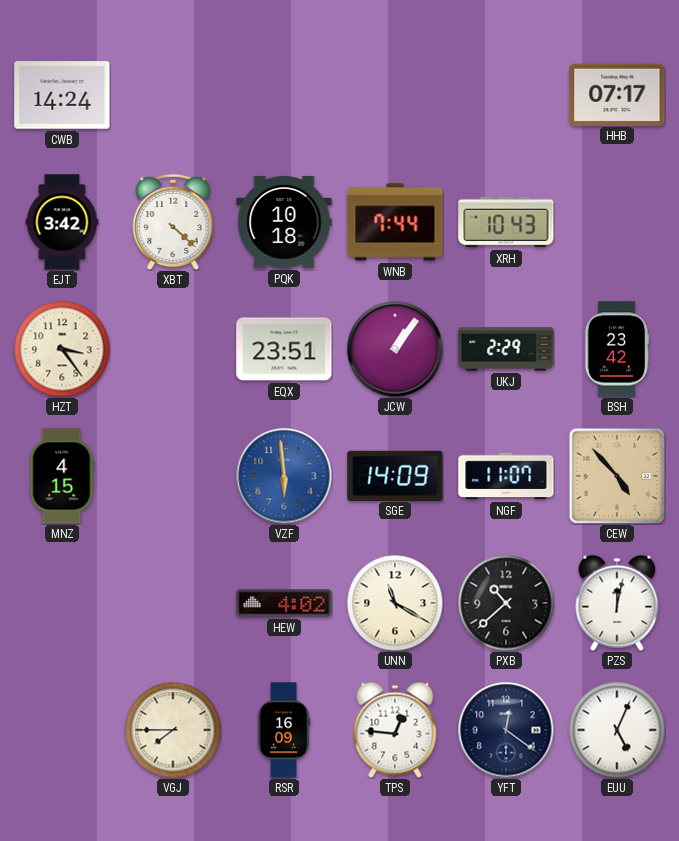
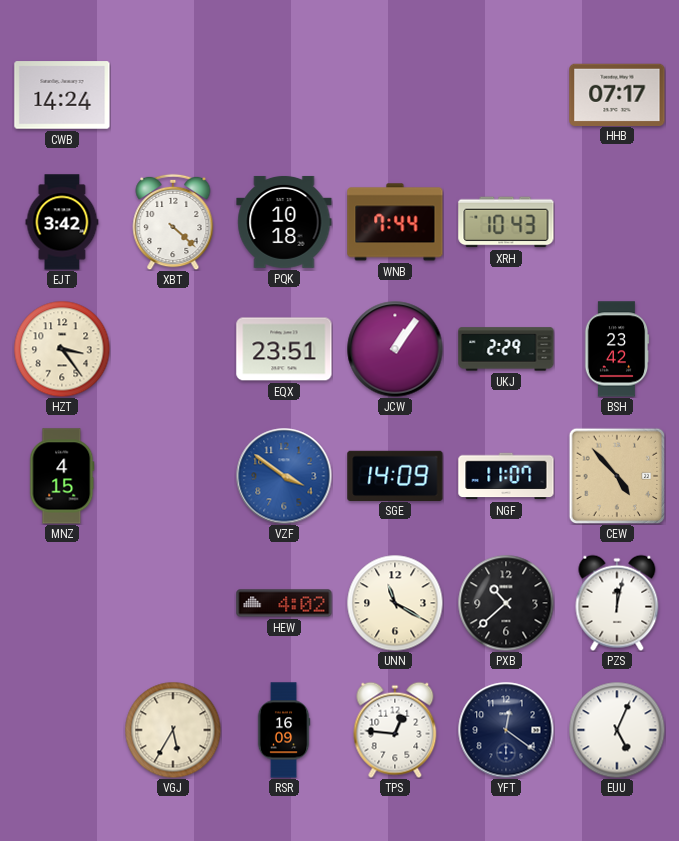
VZF: 5:59 -> 3:51
VGJ: 7:45 -> 5:35
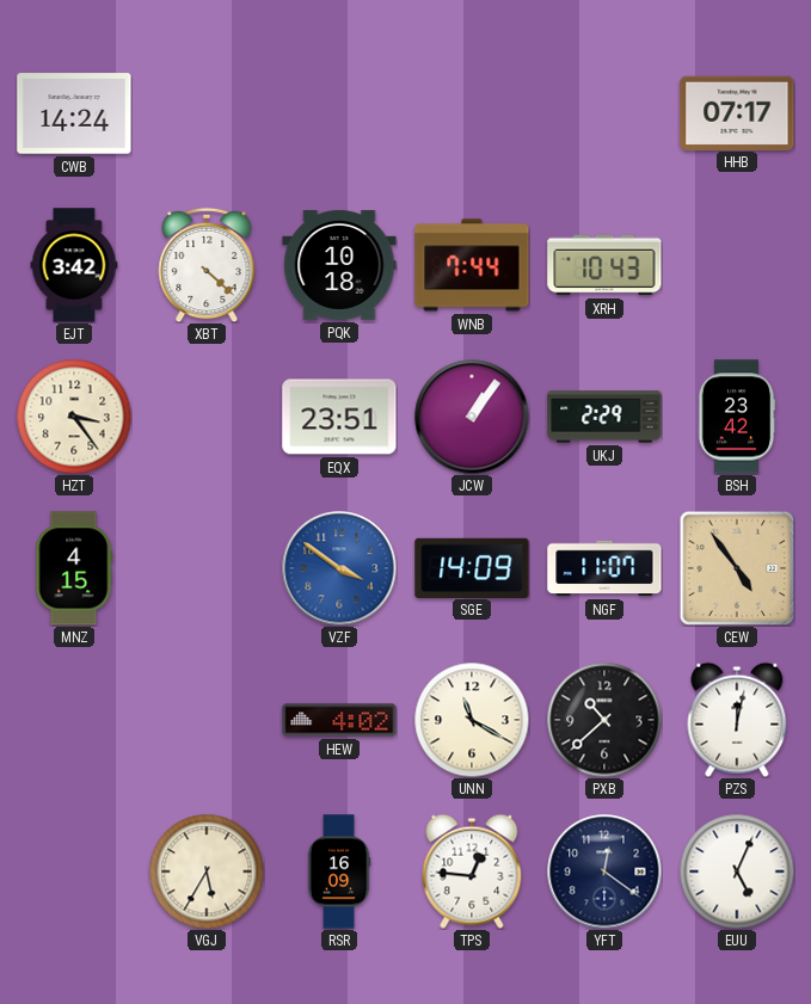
CEW: 4:53 -> 4:54
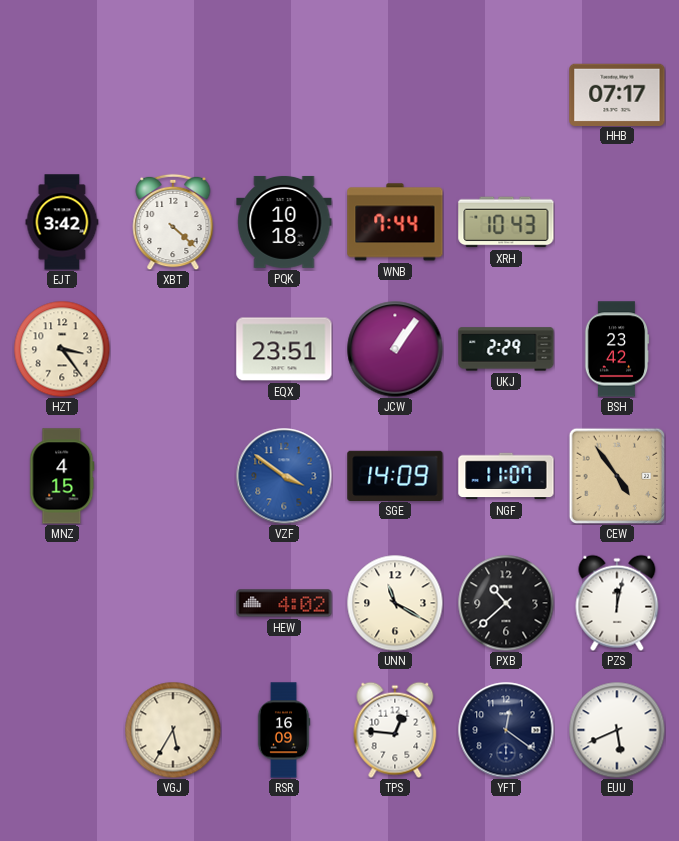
CWB: 14:24 -> none
EUU: 5:04 -> 5:41
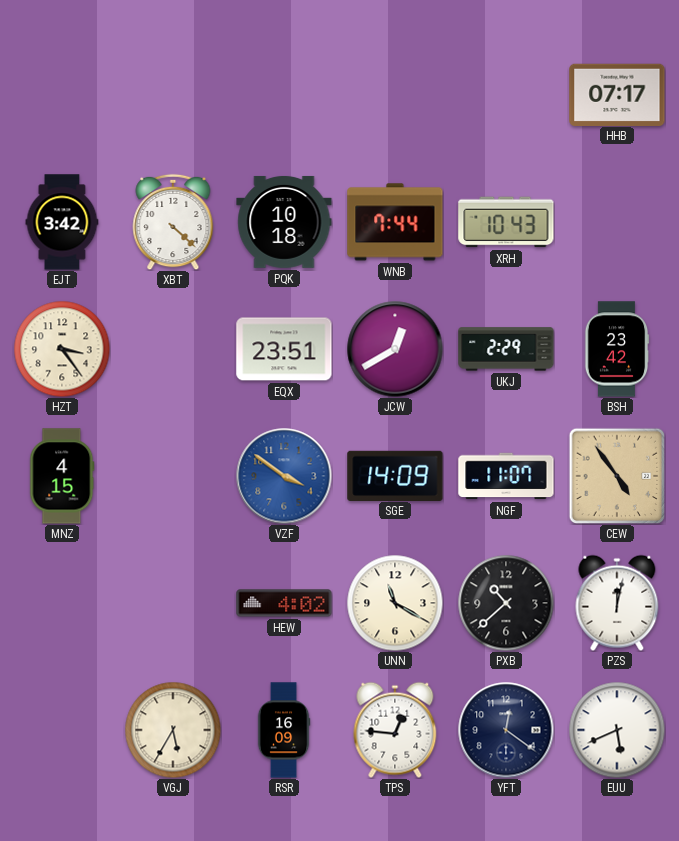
JCW: 1:06 -> 12:40
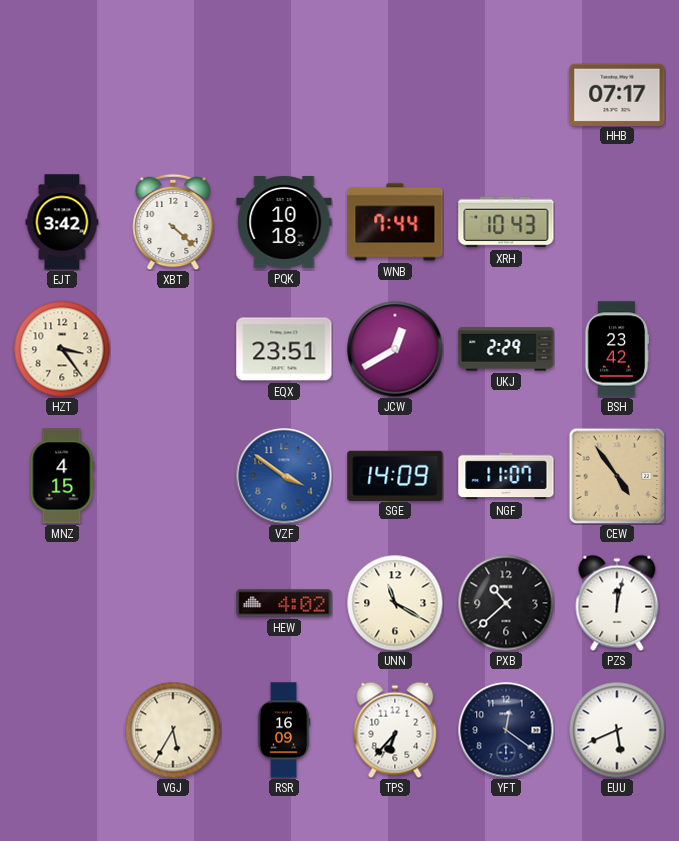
TPS: 12:46 -> 6:37
